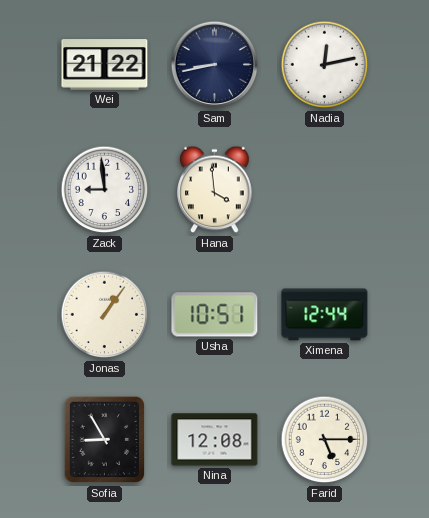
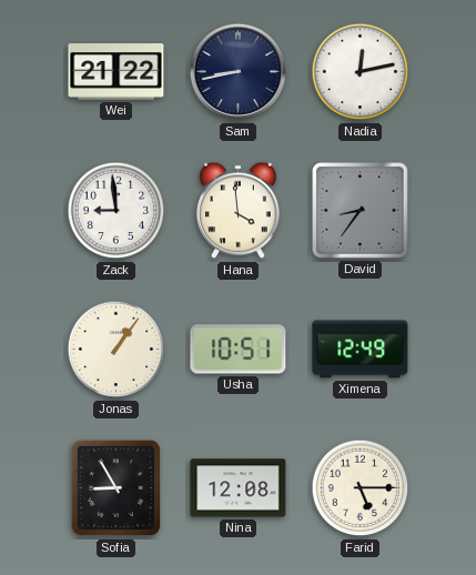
David: none -> 8:36
Ximena: 12:44 -> 12:49
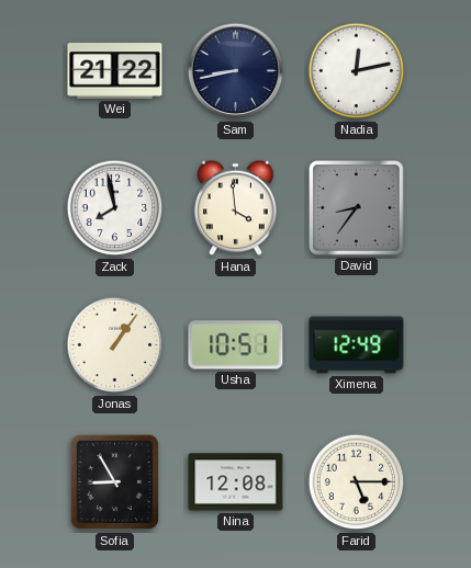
Zack: 8:59 -> 7:58
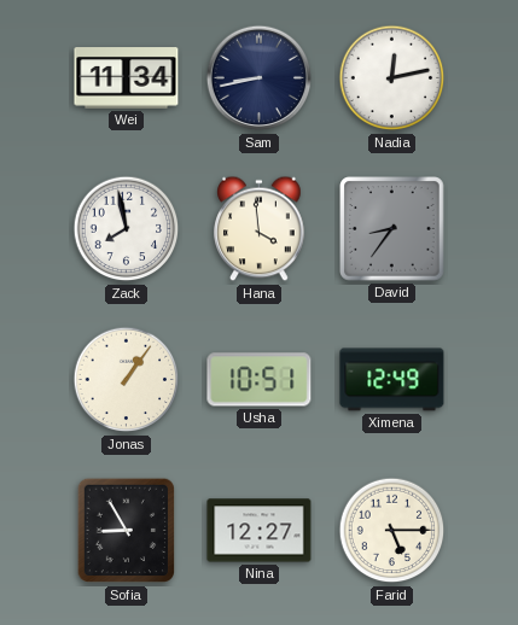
Wei: 21:22 -> 11:34
Nina: 12:08 -> 12:27
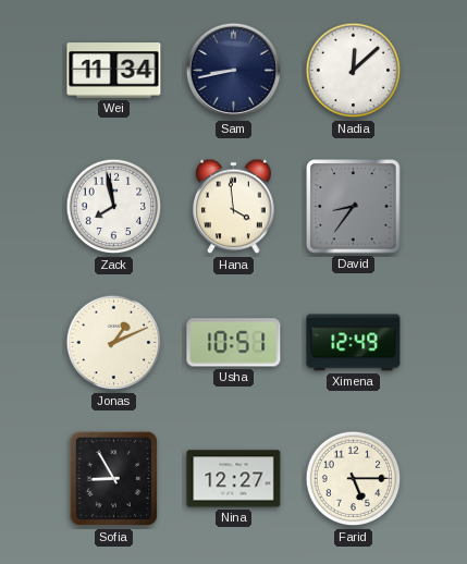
Nadia: 12:13 -> 12:08
Jonas: 1:06 -> 1:11
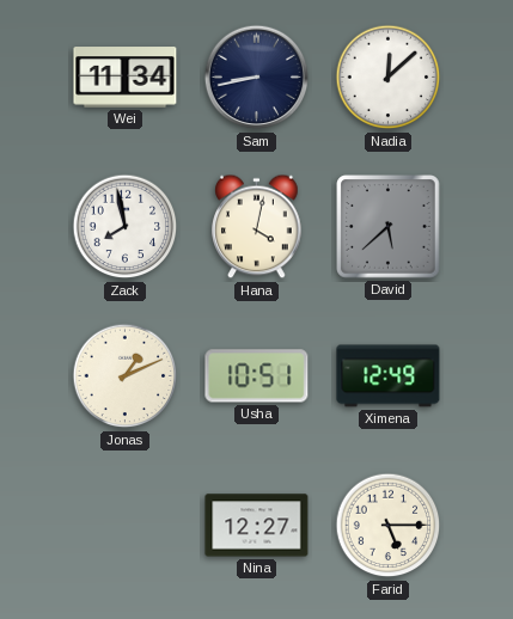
Hana: 3:59 -> 4:02
David: 8:36 -> 5:38
Sofia: 8:55 -> none
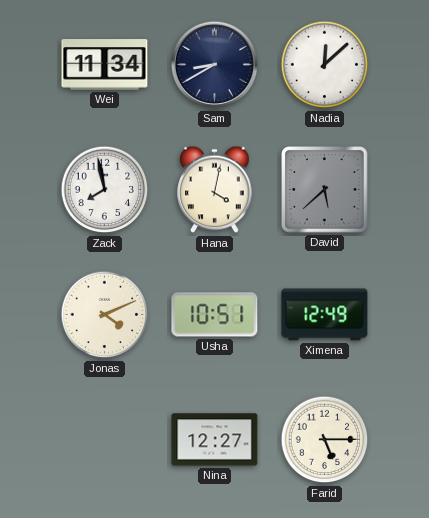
Sam: 8:43 -> 8:40
Jonas: 1:11 -> 4:11
